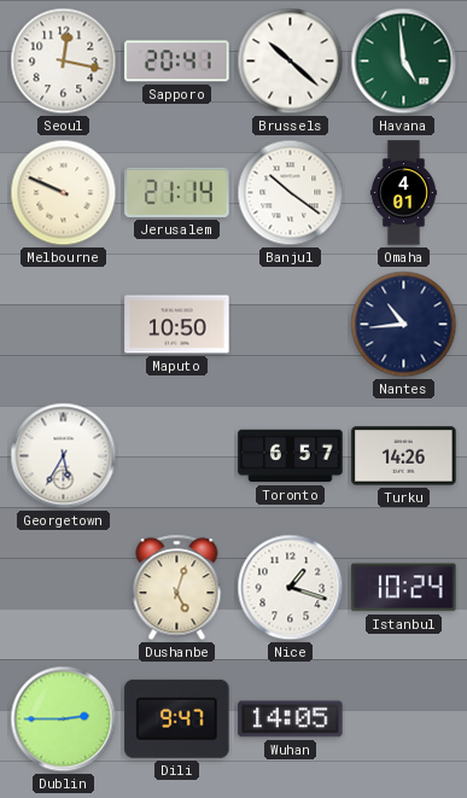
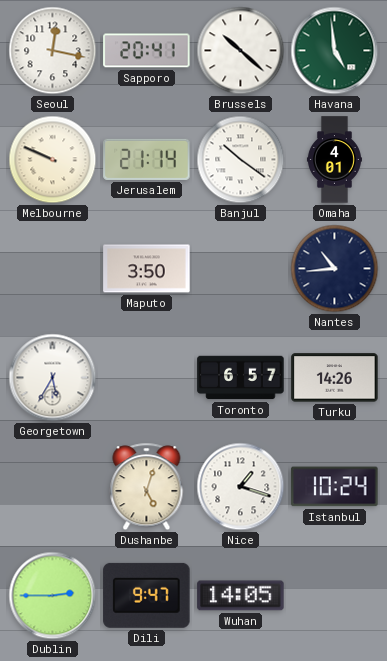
Maputo: 10:50 -> 3:50
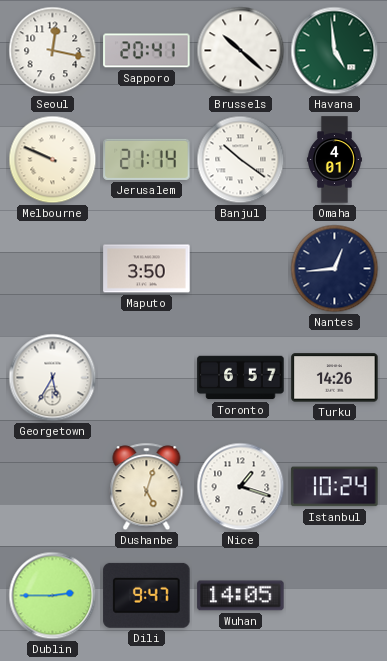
Nantes: 10:44 -> 12:44
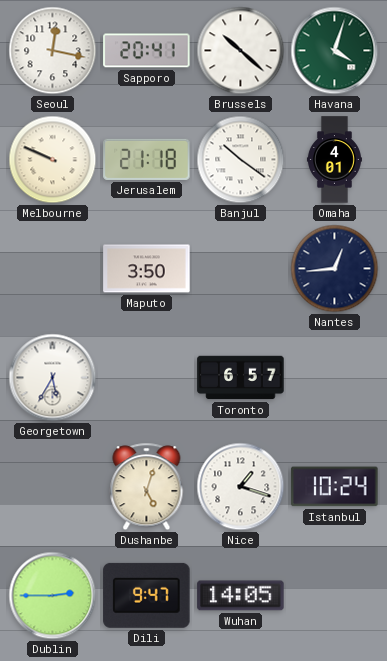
Havana: 4:59 -> 4:03
Jerusalem: 21:14 -> 21:18
Turku: 14:26 -> none
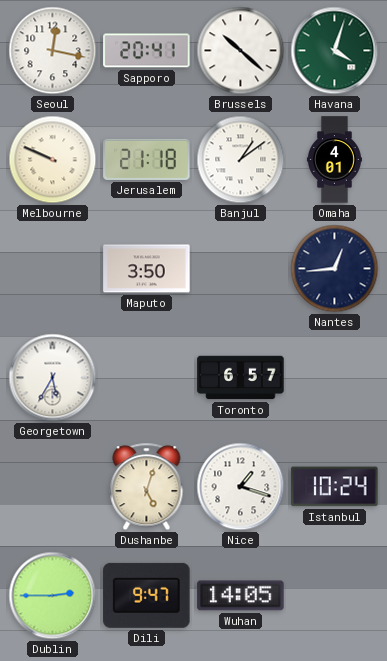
Banjul: 10:21 -> 1:09
